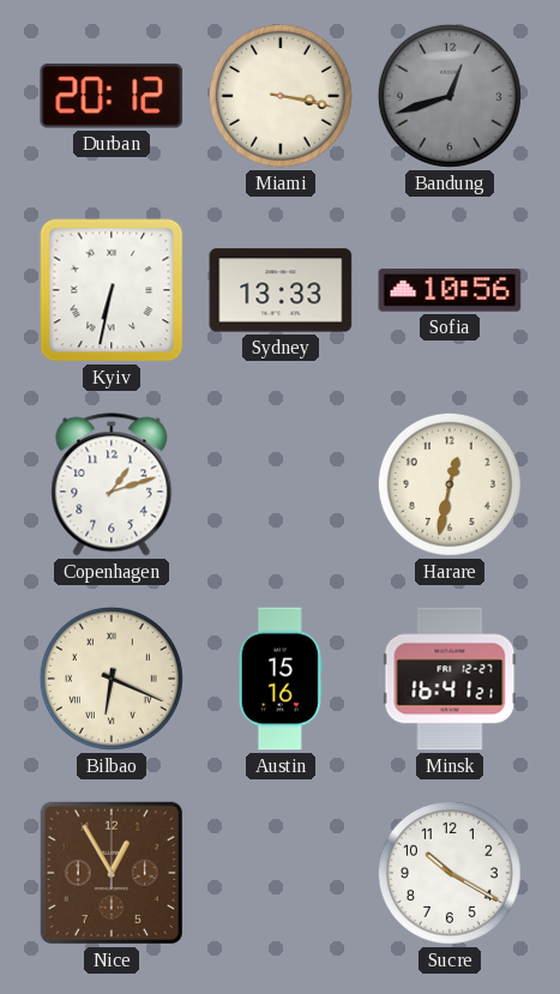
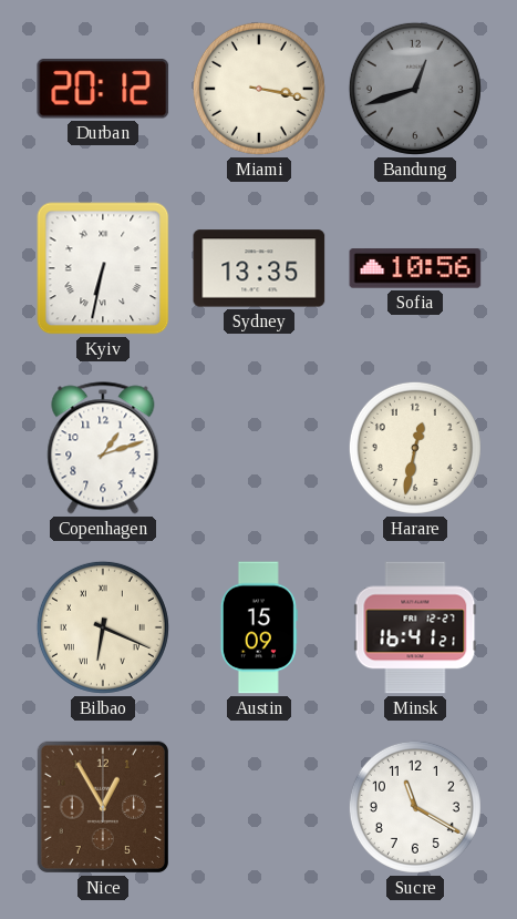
Sydney: 13:33 -> 13:35
Austin: 15:16 -> 15:09
Sucre: 10:20 -> 11:20
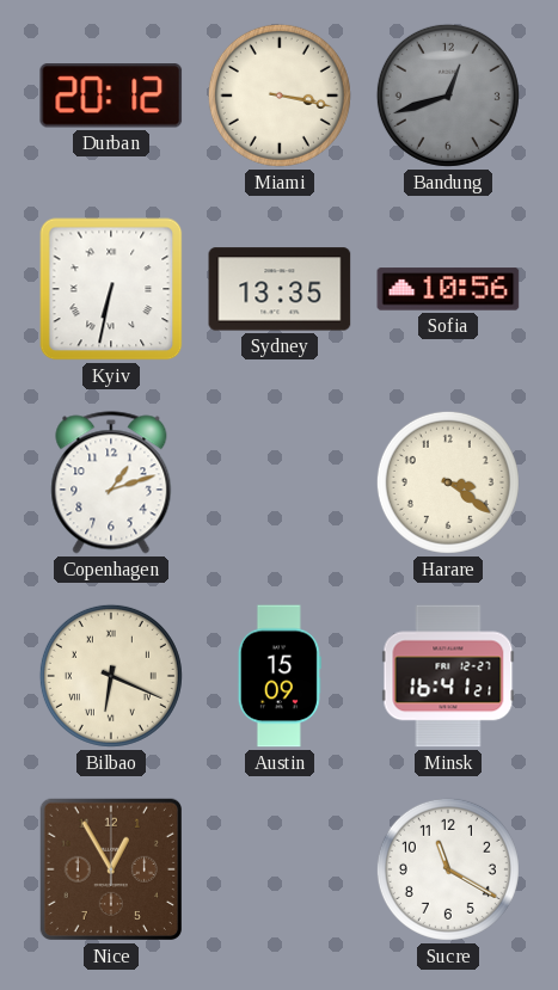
Harare: 12:32 -> 3:21
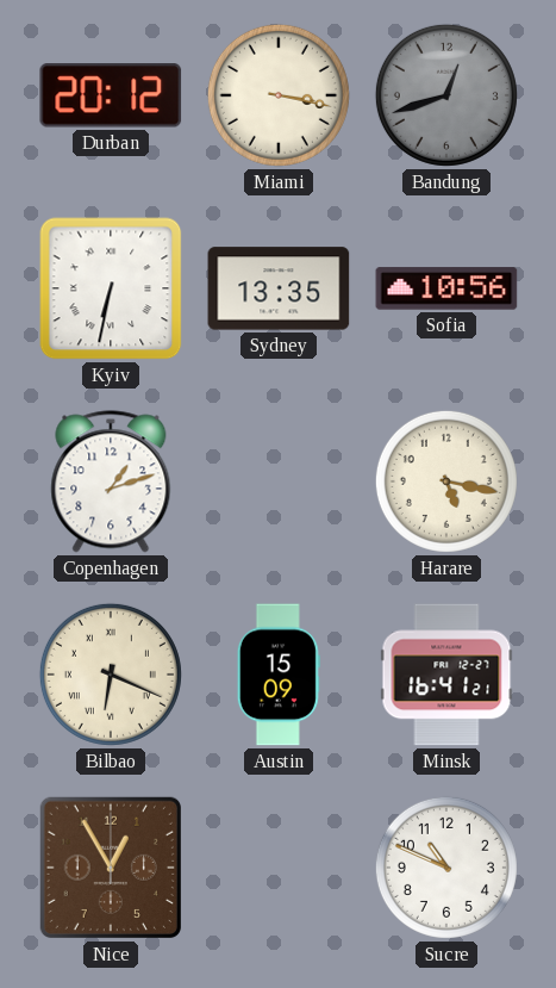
Harare: 3:21 -> 5:17
Sucre: 11:20 -> 10:49
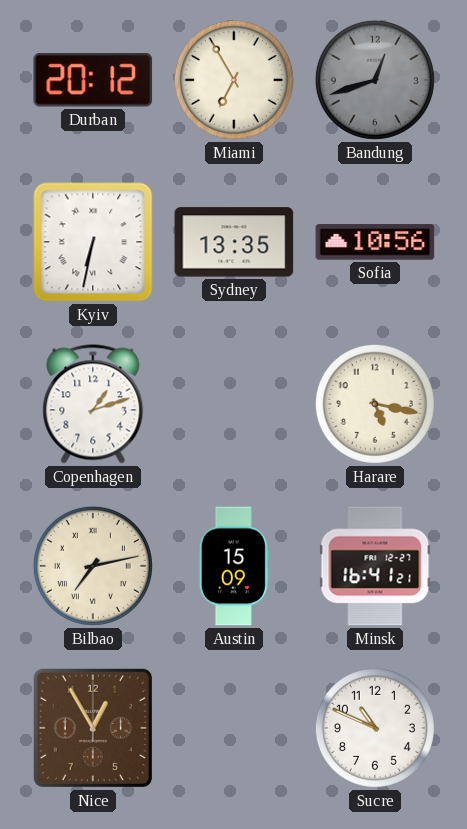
Miami: 3:17 -> 6:55
Bilbao: 6:19 -> 7:13
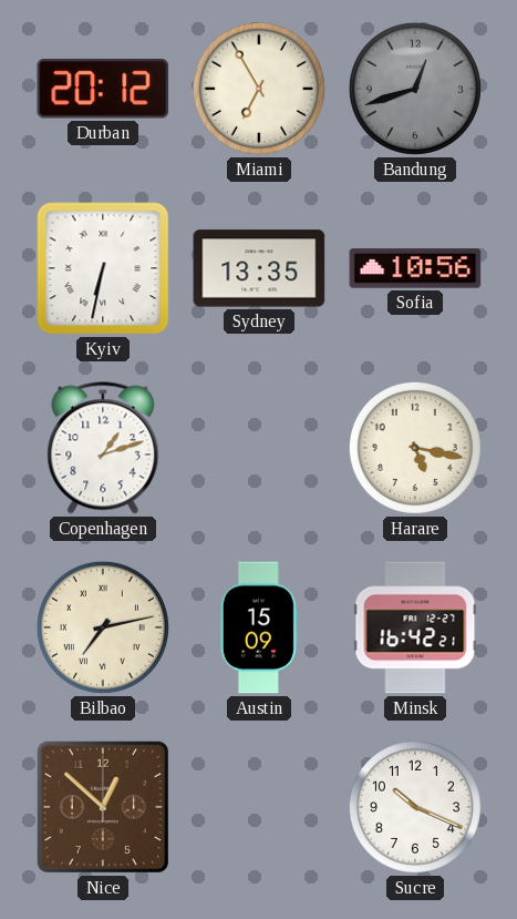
Minsk: 16:41 -> 16:42
Nice: 12:55 -> 12:52
Sucre: 10:49 -> 10:19
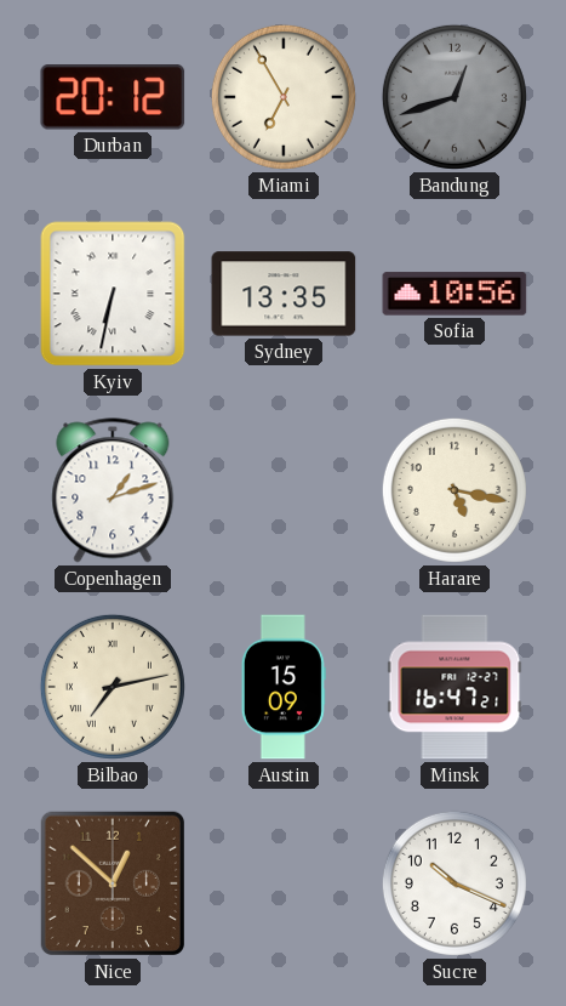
Minsk: 16:42 -> 16:47
